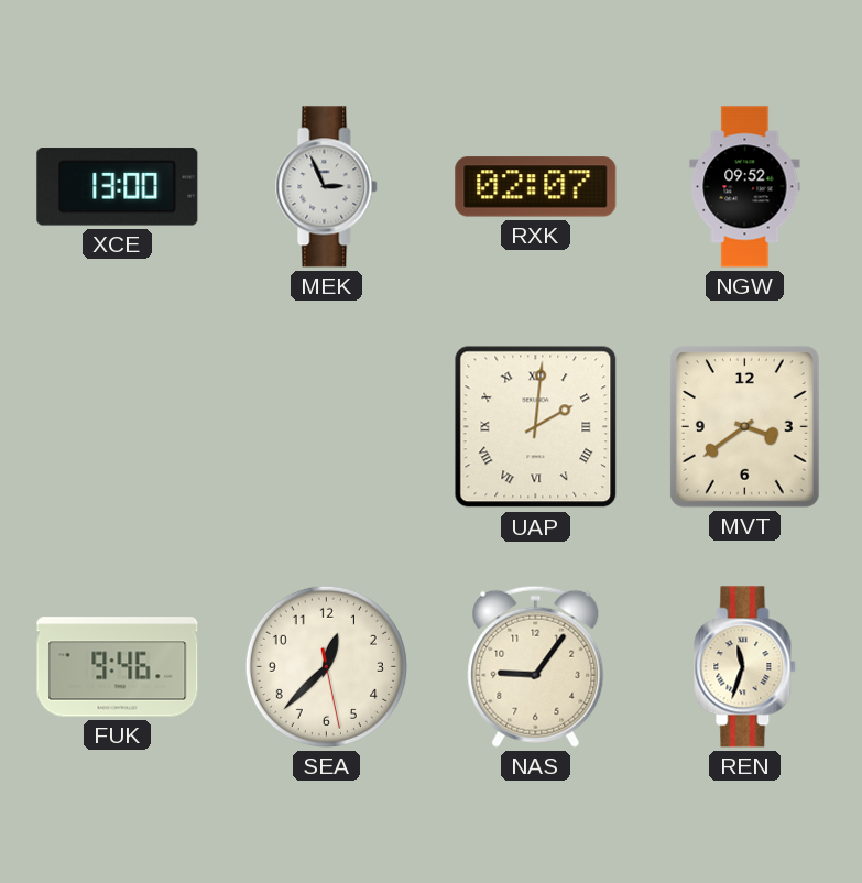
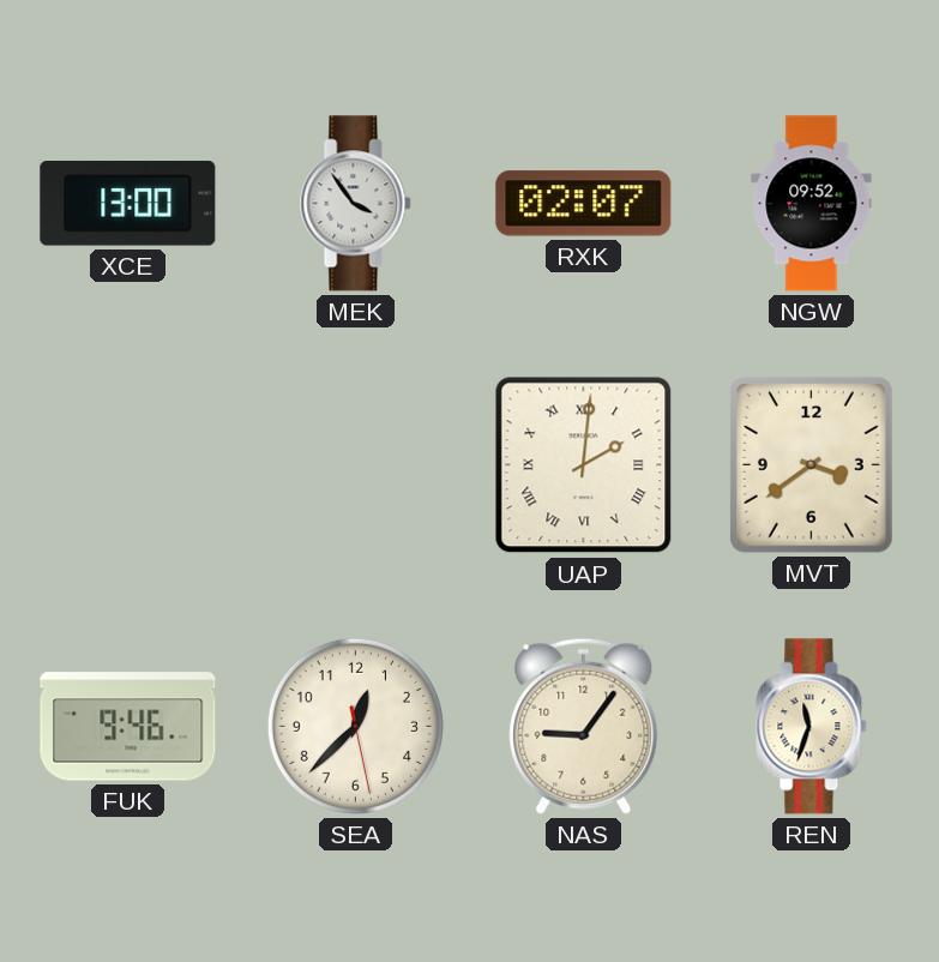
MEK: 2:56 -> 3:54
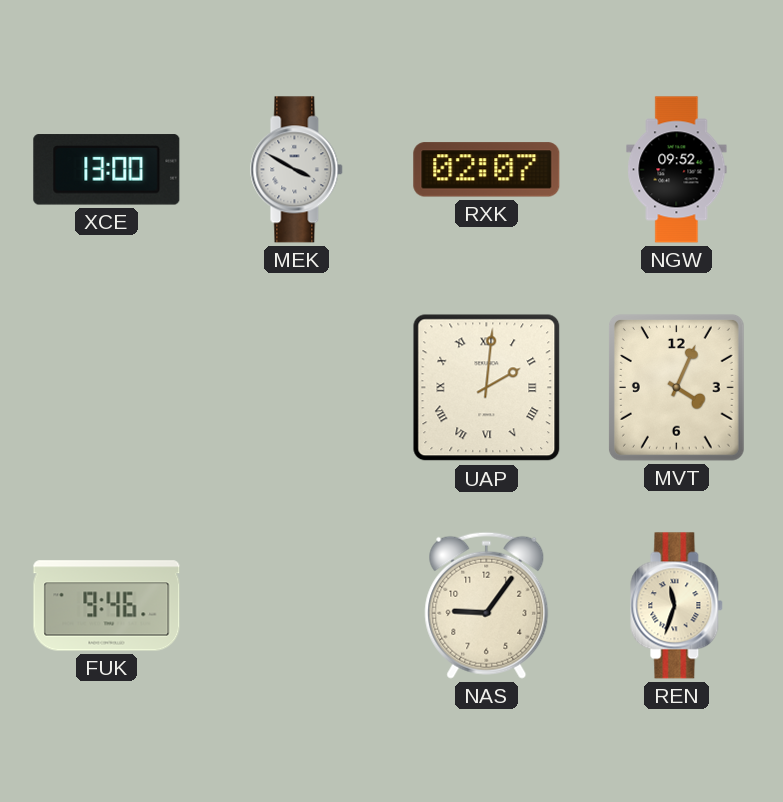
MEK: 3:54 -> 3:50
MVT: 3:39 -> 4:04
SEA: 12:37 -> none
